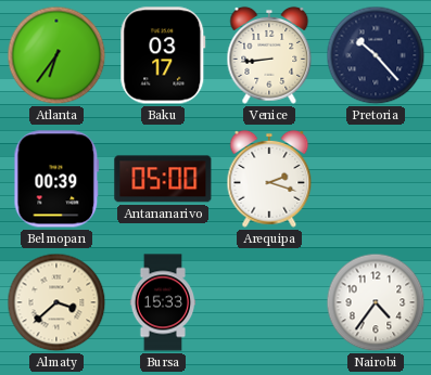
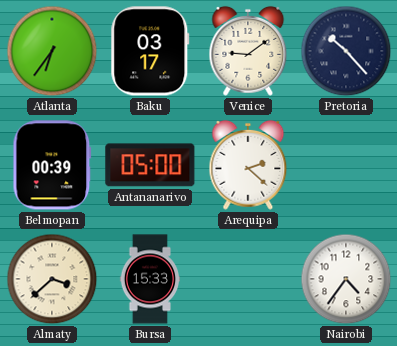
Venice: 8:44 -> 9:09
Arequipa: 2:18 -> 2:22
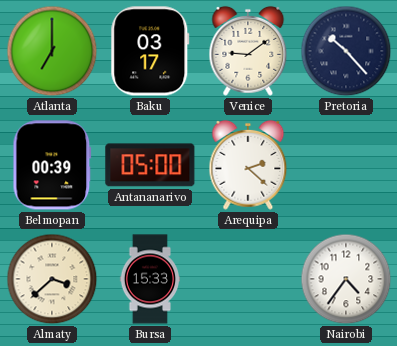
Atlanta: 6:36 -> 7:00
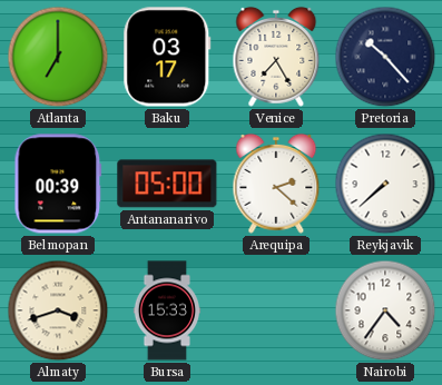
Venice: 9:09 -> 7:25
Reykjavik: none -> 7:38
Almaty: 3:38 -> 3:42
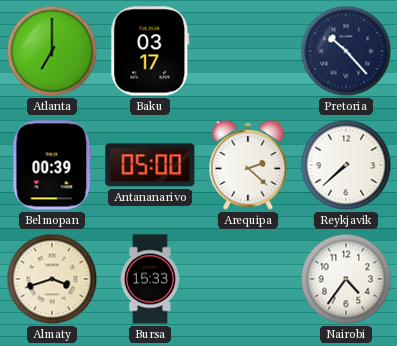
Venice: 7:25 -> none
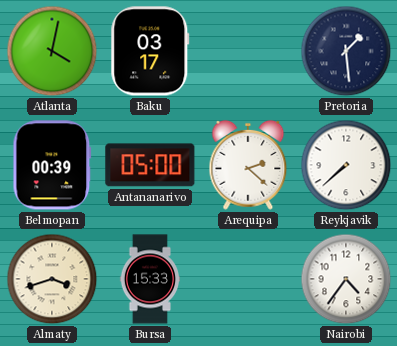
Atlanta: 7:00 -> 4:02
Pretoria: 10:23 -> 1:29
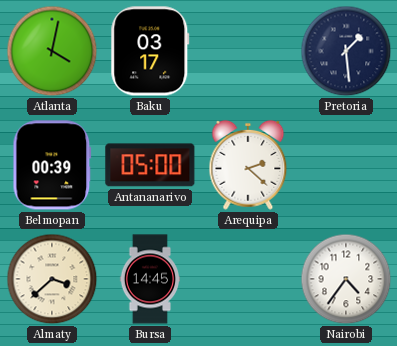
Reykjavik: 7:38 -> none
Almaty: 3:42 -> 3:38
Bursa: 15:33 -> 14:45
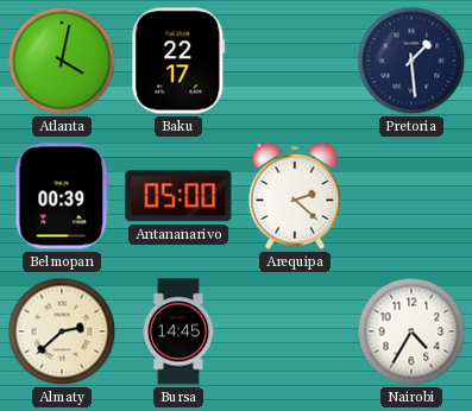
Baku: 03:17 -> 22:17
Almaty: 3:38 -> 2:38
Nairobi: 4:36 -> 4:35
